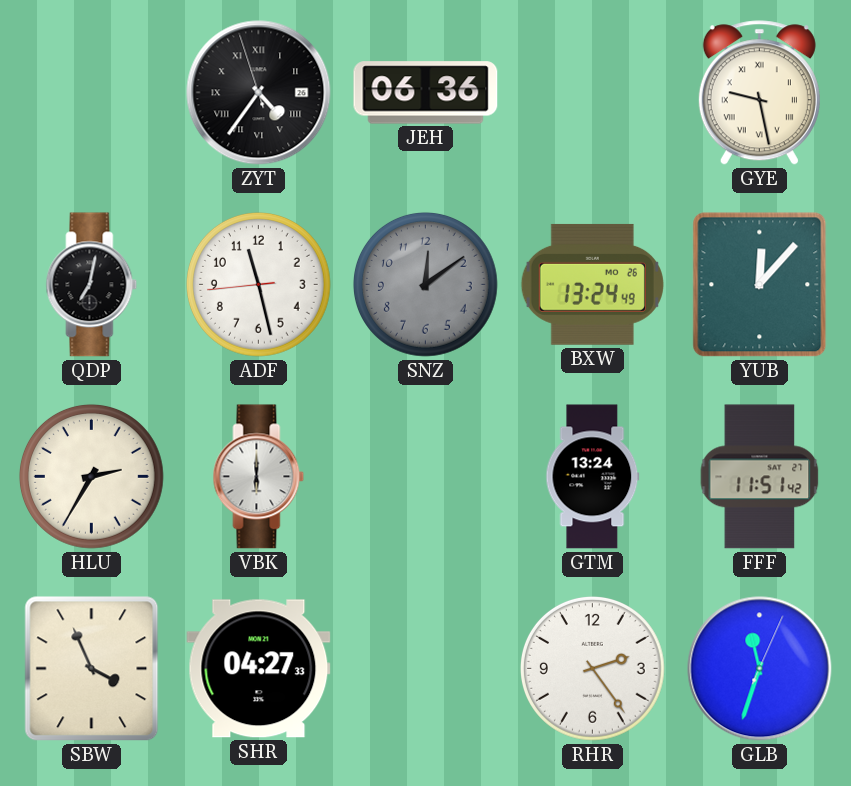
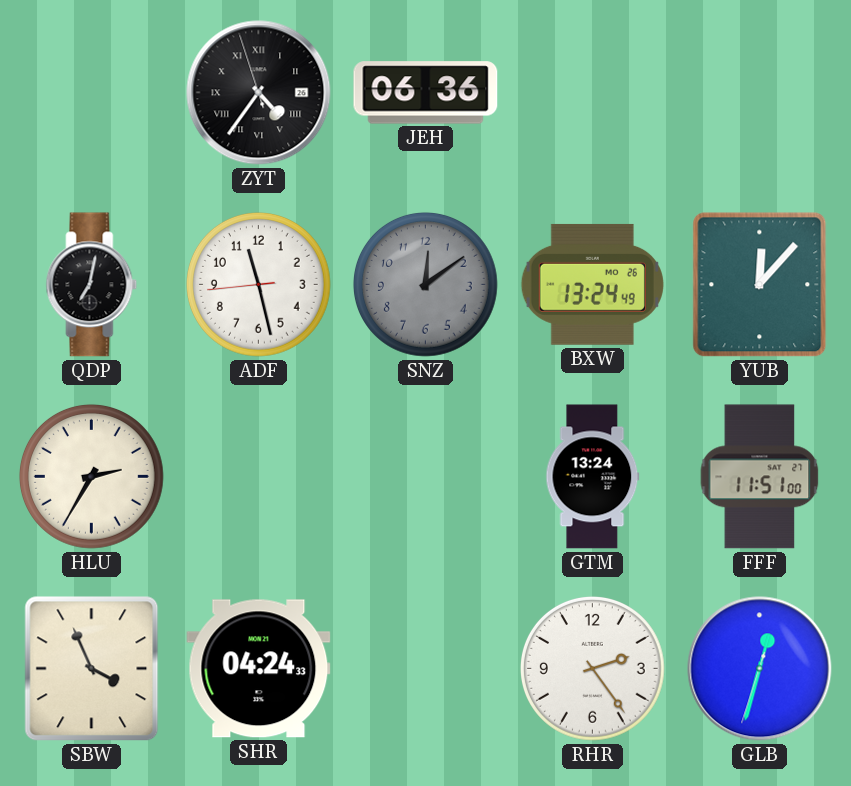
GYE: 9:28 -> none
VBK: 6:00 -> none
FFF: 11:51:42 -> 11:51:00
SHR: 04:27 -> 04:24
GLB: 11:33 -> 12:32
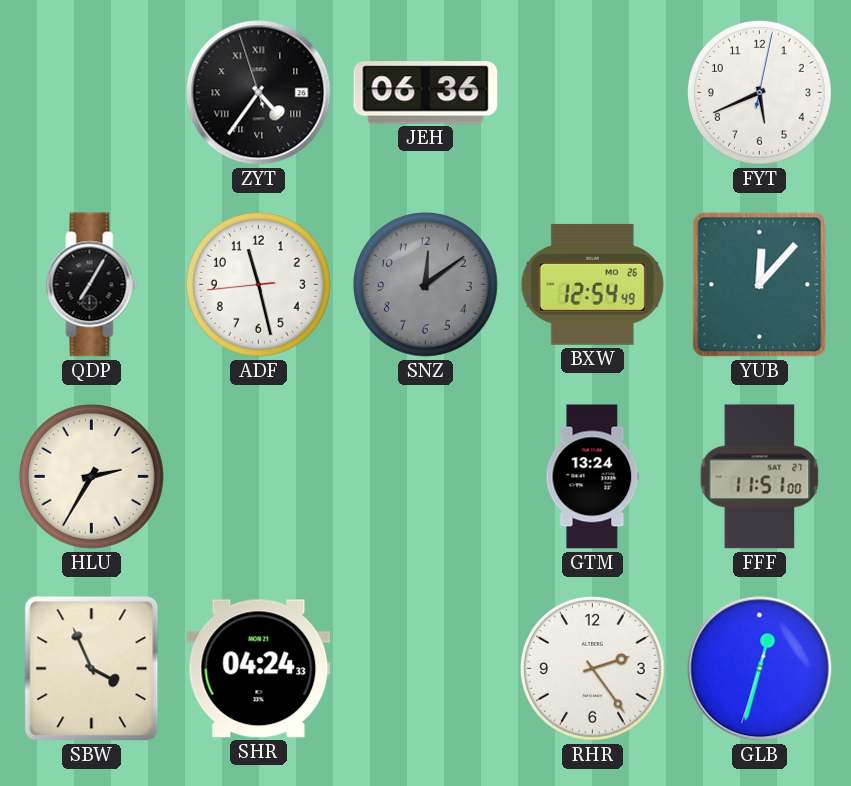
FYT: none -> 5:41
QDP: 7:02 -> 7:05
BXW: 13:24 -> 12:54
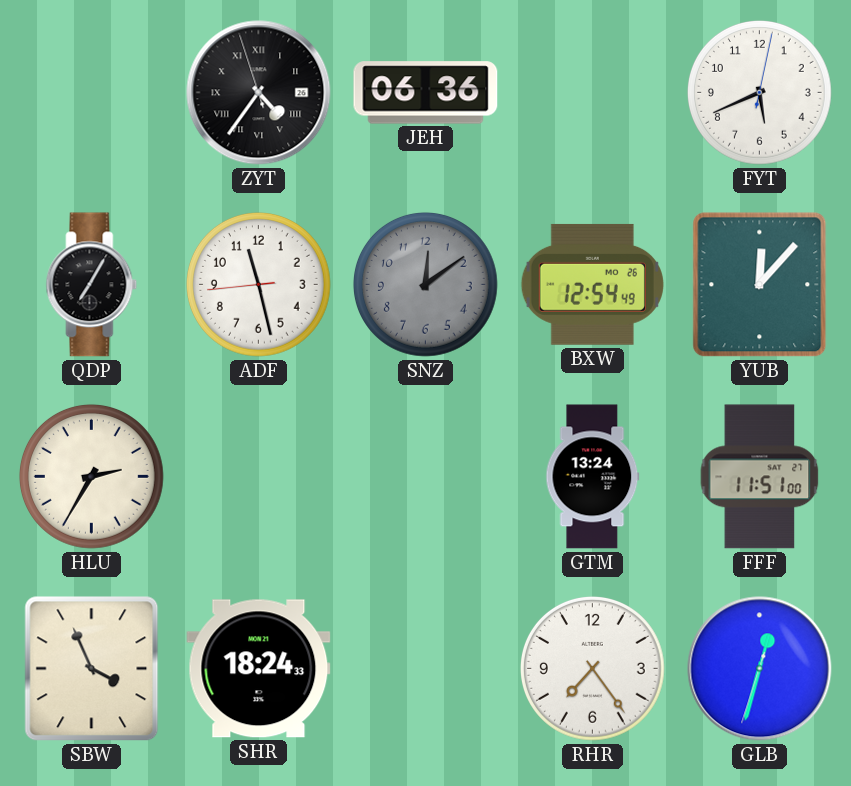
SHR: 04:24 -> 18:24
RHR: 2:24 -> 7:24
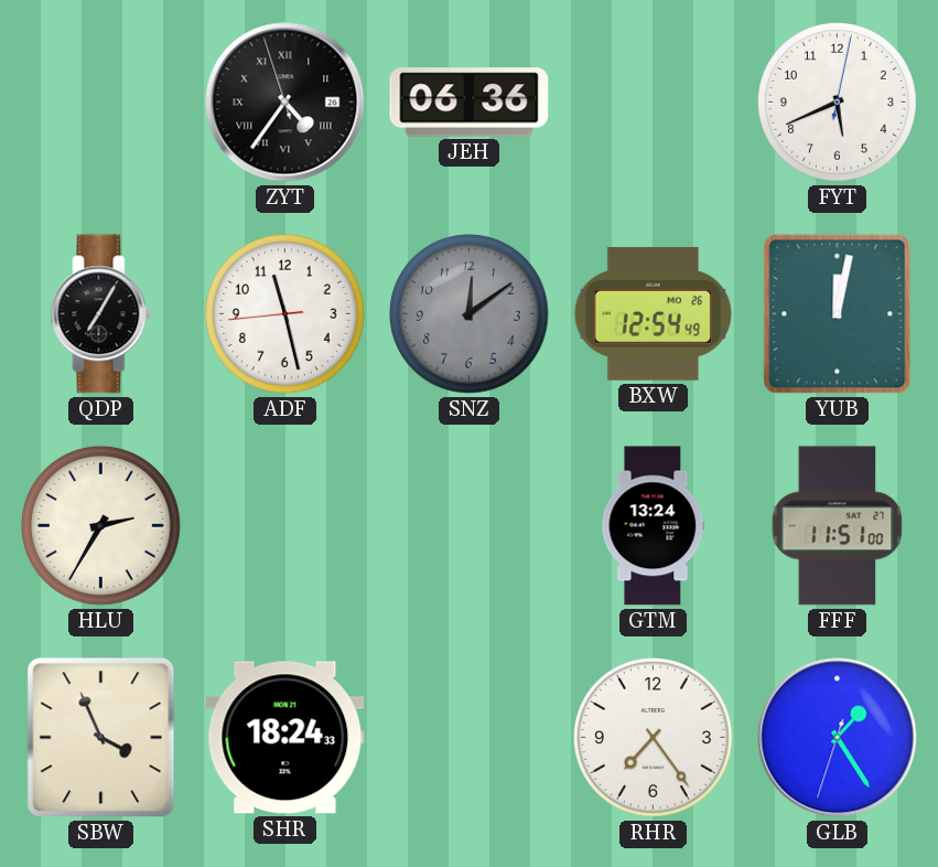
YUB: 12:07 -> 12:02
GLB: 12:32 -> 1:24
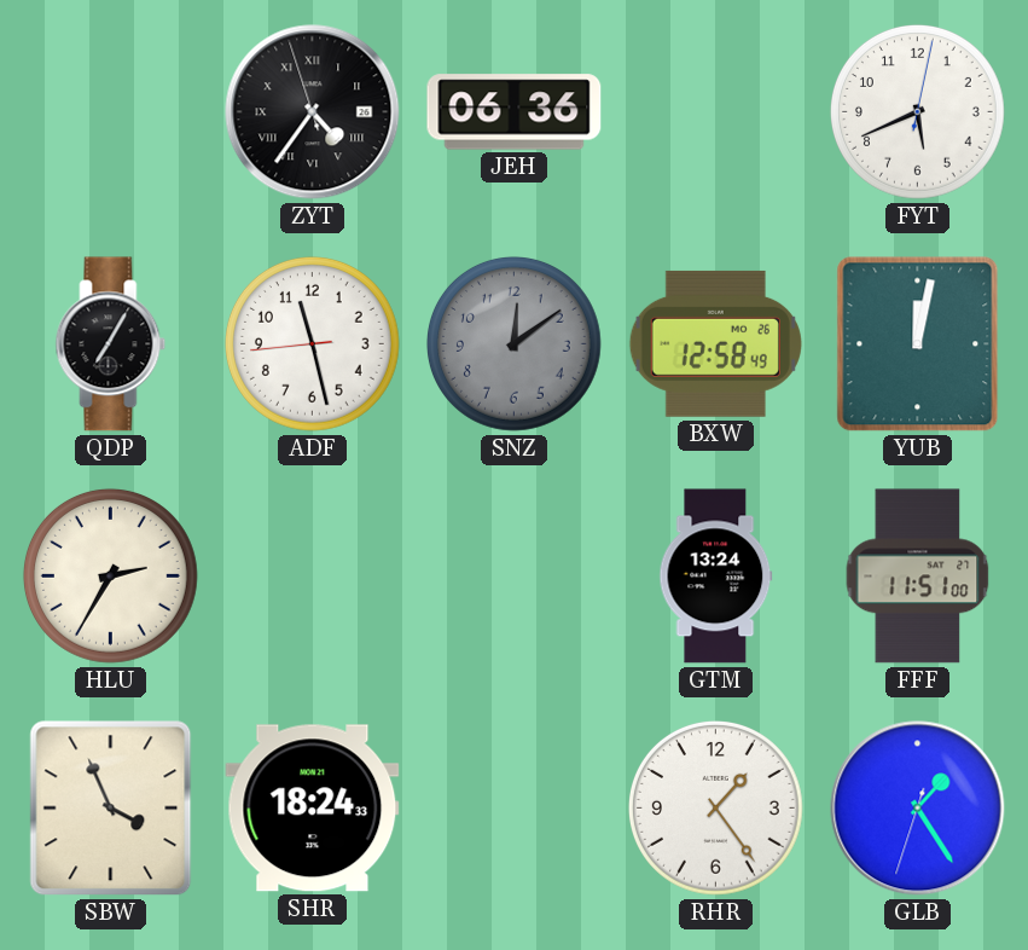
BXW: 12:54 -> 12:58
RHR: 7:24 -> 1:24
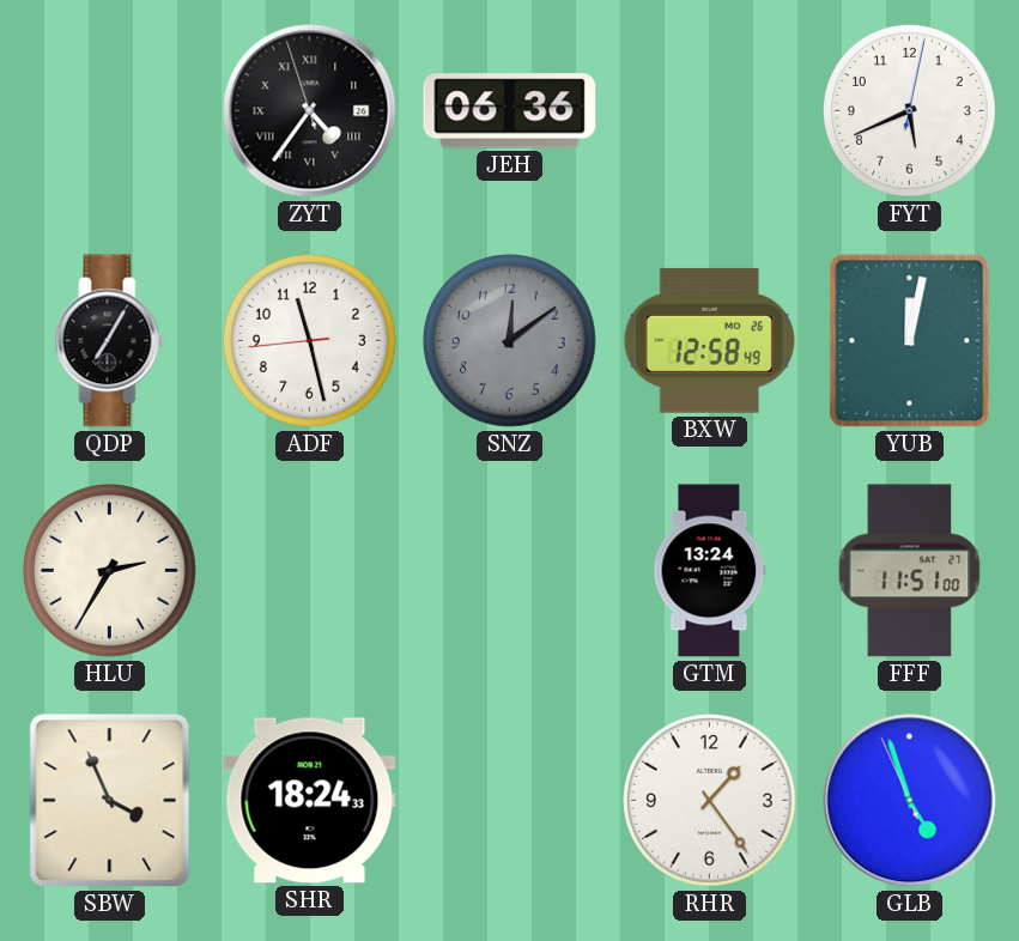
GLB: 1:24 -> 4:56
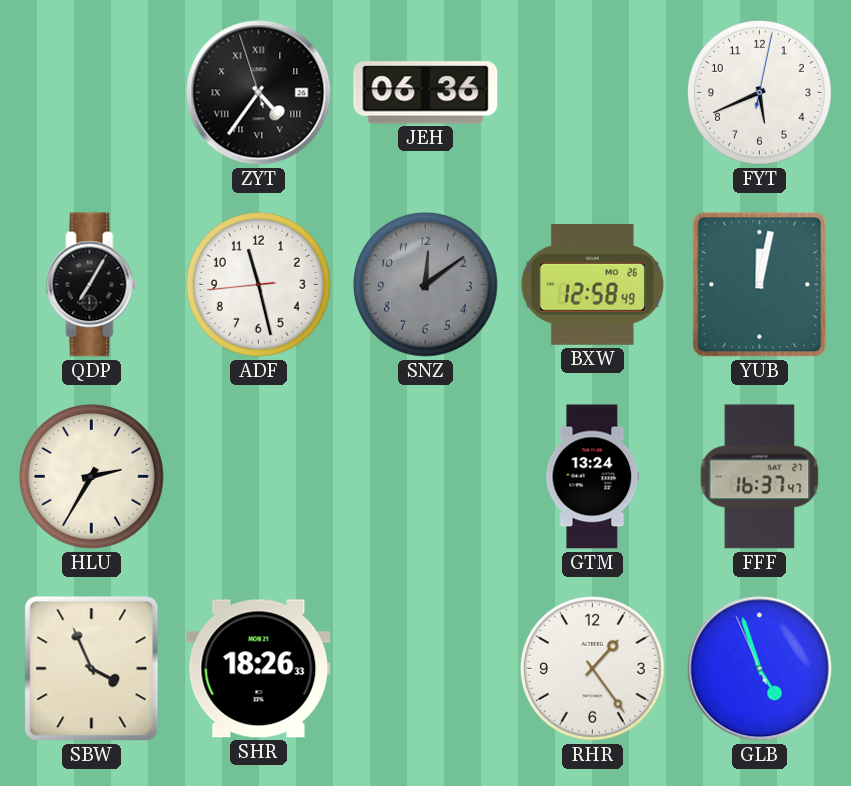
FFF: 11:51 -> 16:37
SHR: 18:24 -> 18:26
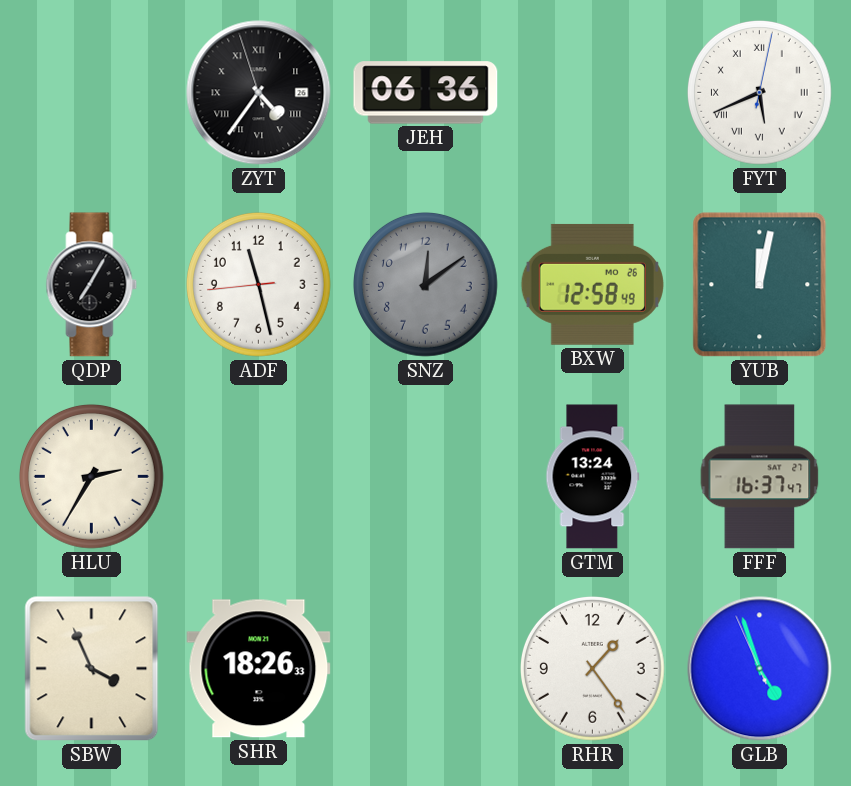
FYT numerals: Arabic -> Roman
